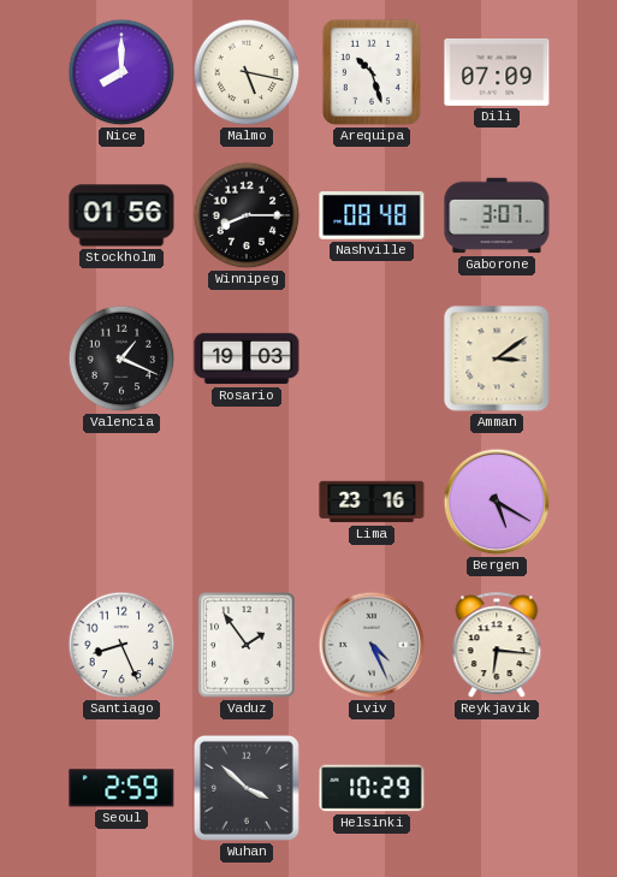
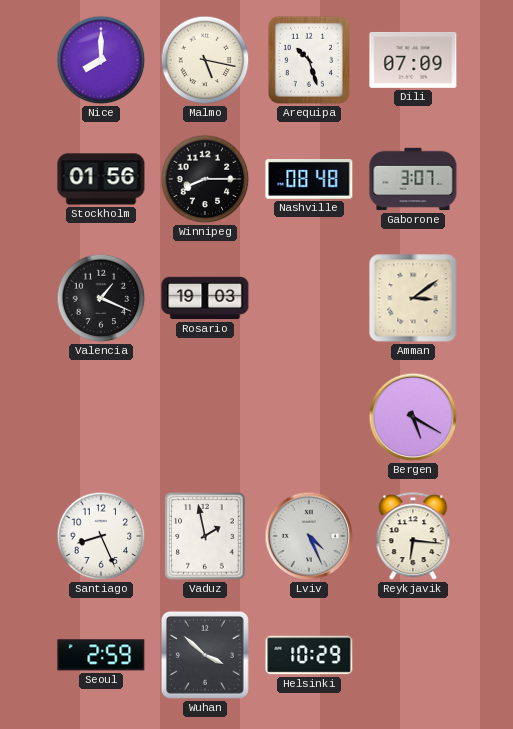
Lima: 23:16 -> none
Vaduz: 1:54 -> 1:58
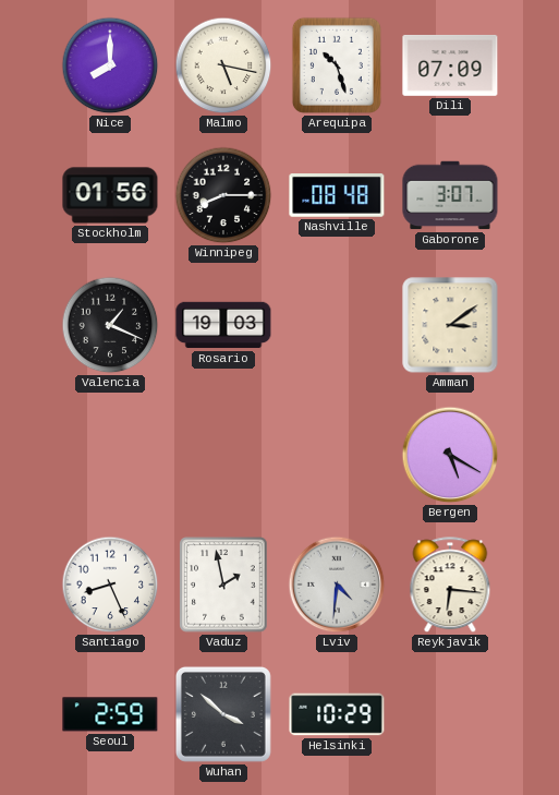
Lviv: 4:26 -> 4:31
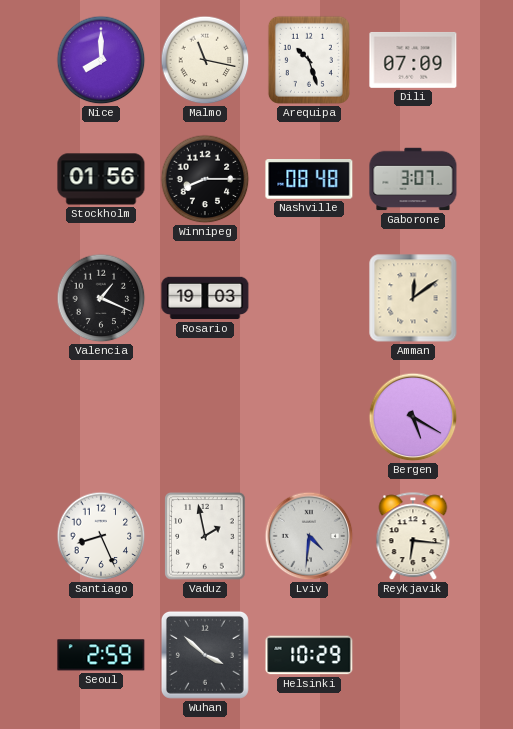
Malmo: 5:17 -> 11:17
Amman: 3:09 -> 12:09
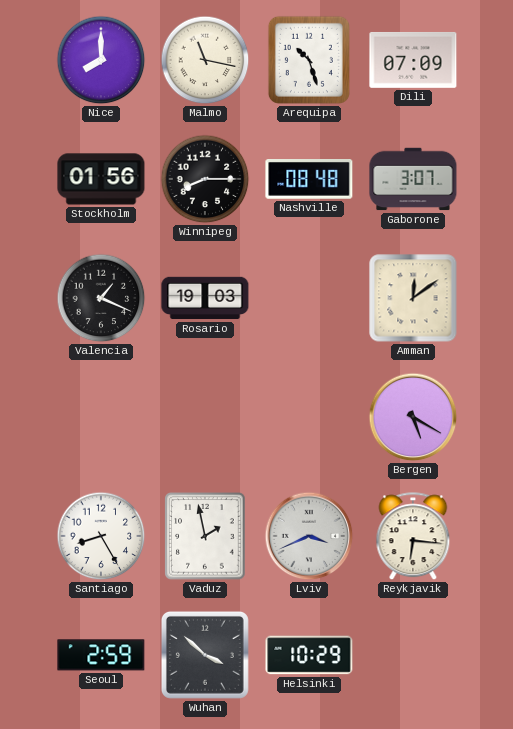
Santiago: 8:26 -> 8:25
Lviv: 4:31 -> 3:41
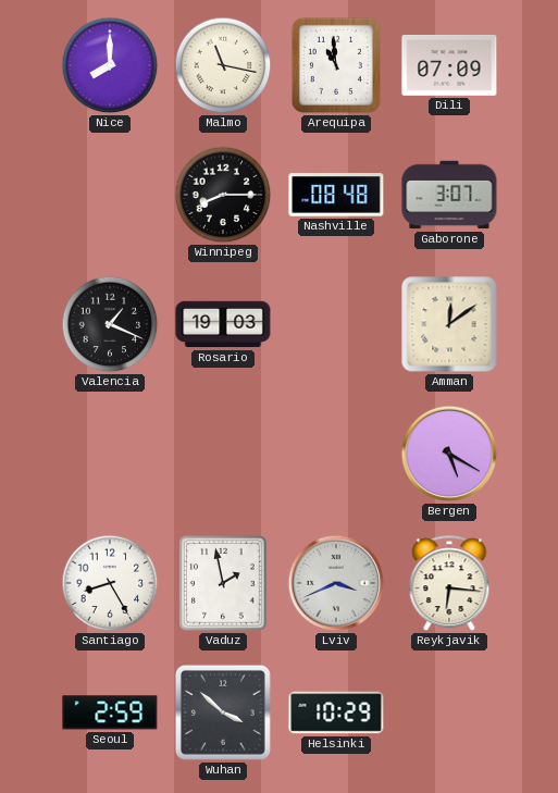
Arequipa: 10:27 -> 10:59
Stockholm: 01:56 -> none
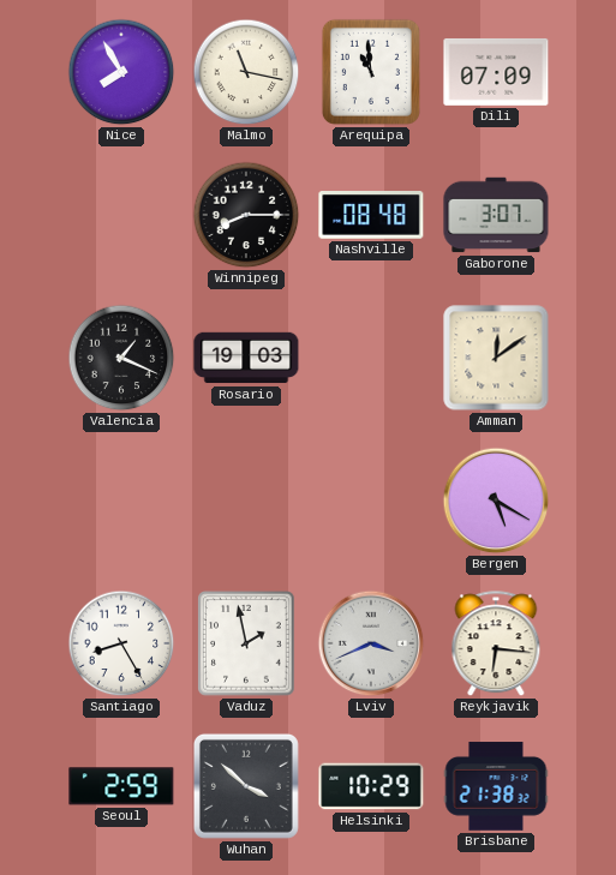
Nice: 8:00 -> 7:55
Brisbane: none -> 21:38
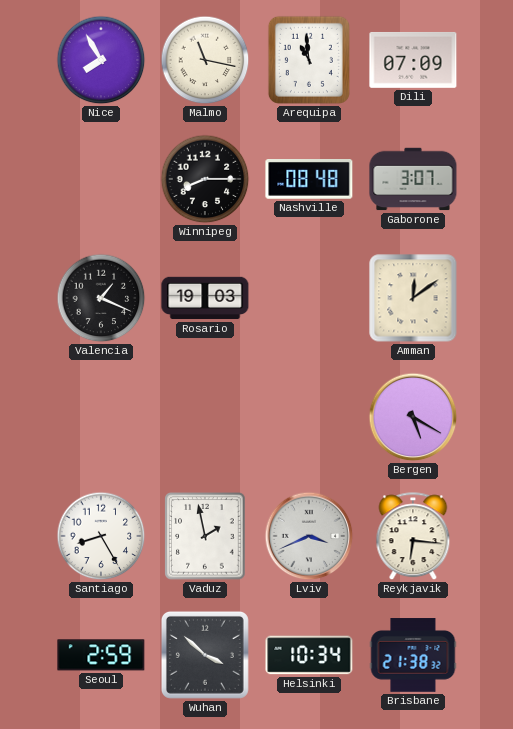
Helsinki: 10:29 -> 10:34
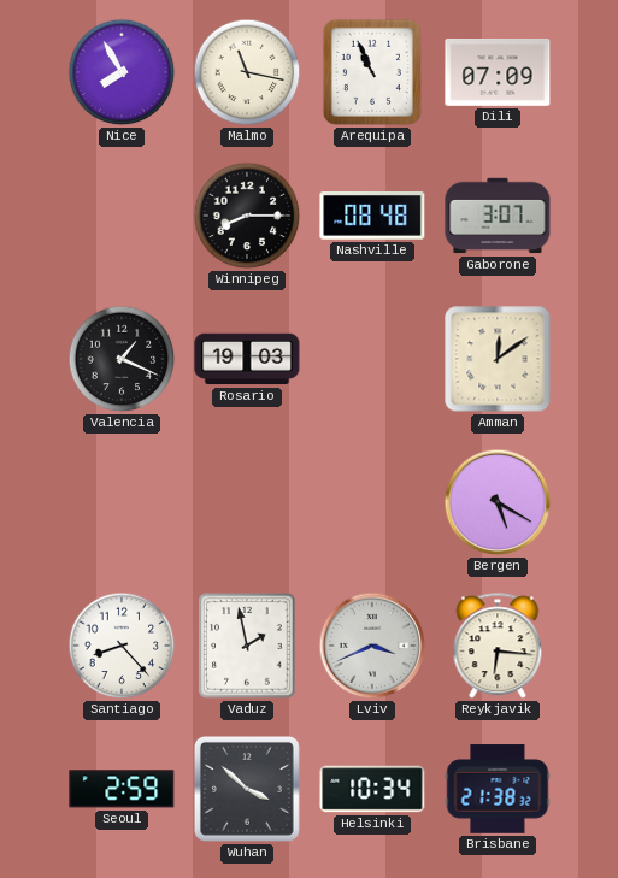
Arequipa: 10:59 -> 10:56
Santiago: 8:25 -> 8:23
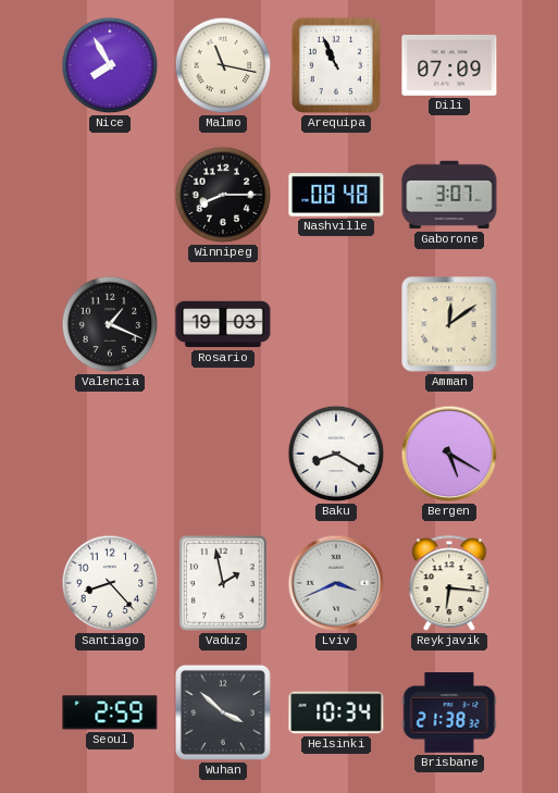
Baku: none -> 8:20
